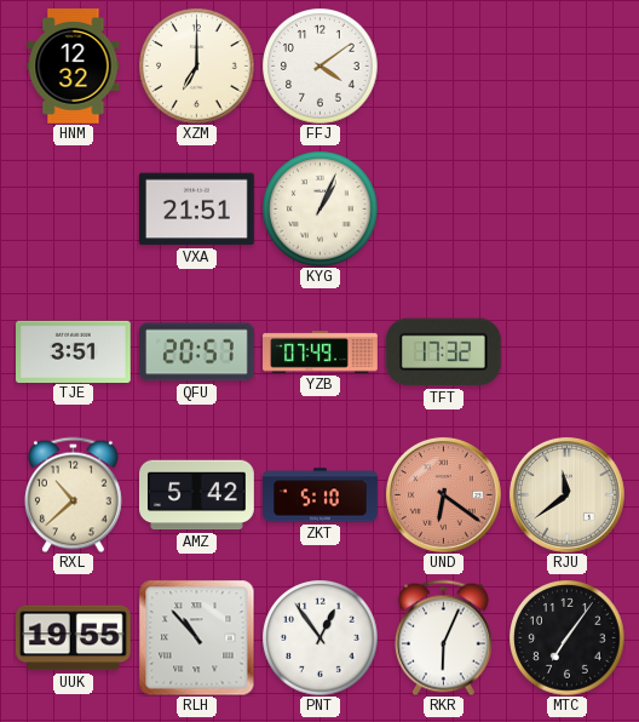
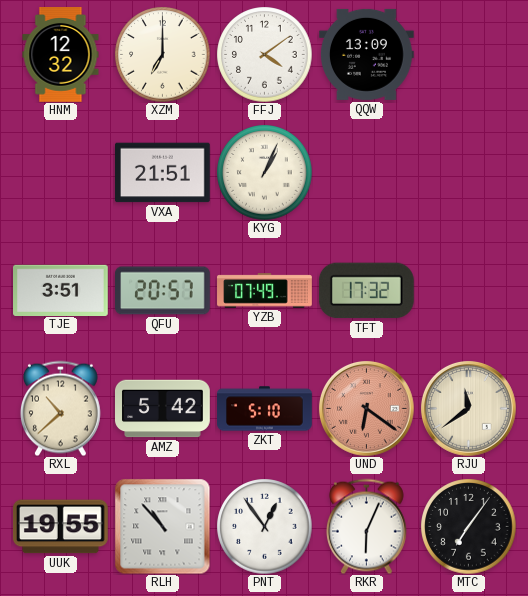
QQW: none -> 13:09
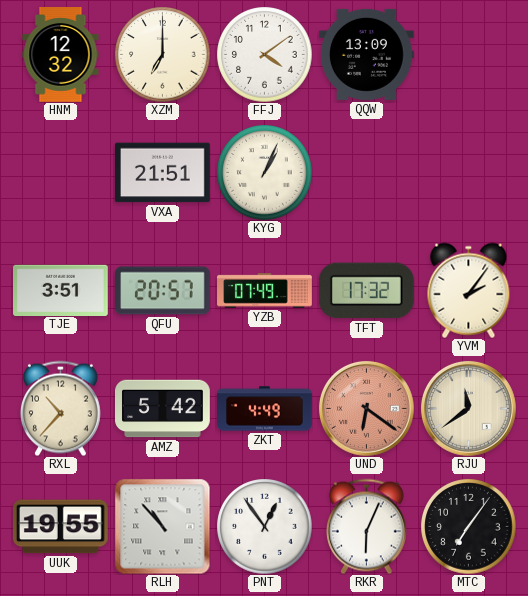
YVM: none -> 2:06
RXL: 10:38 -> 10:37
ZKT: 5:10 -> 4:49
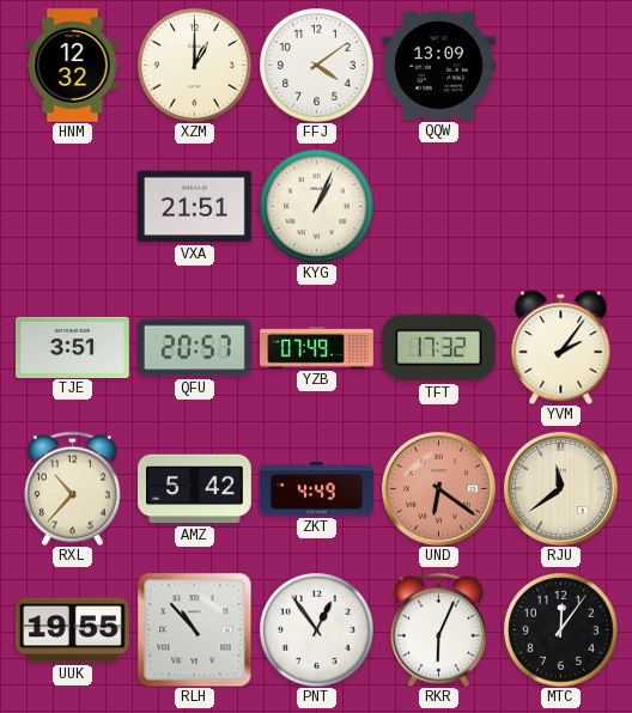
XZM: 7:00 -> 1:00
MTC: 7:06 -> 12:06
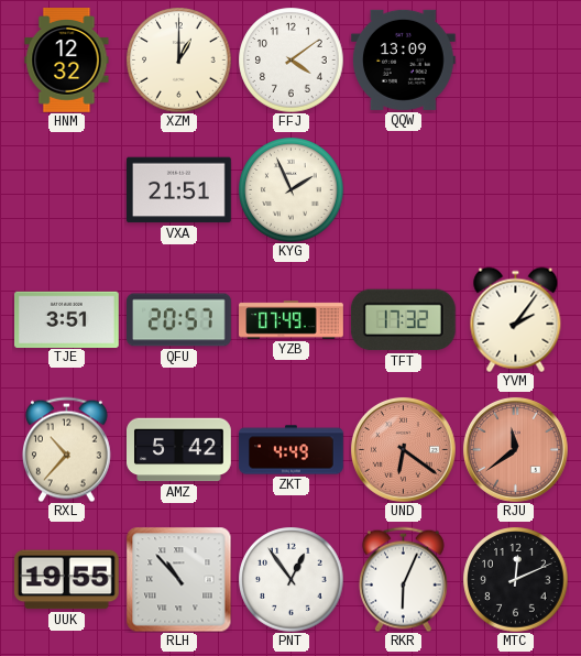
KYG: 1:04 -> 1:56
RJU dial: cream -> salmon
MTC: 12:06 -> 12:11
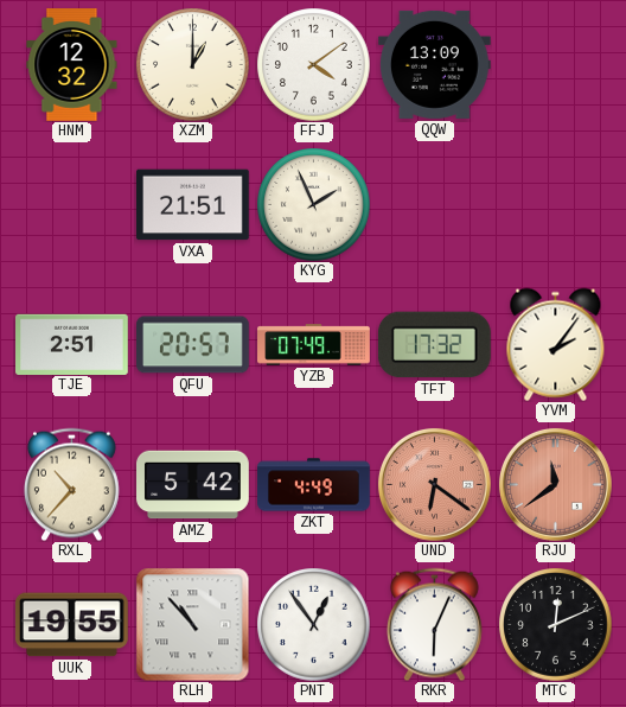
TJE: 3:51 -> 2:51
